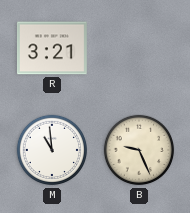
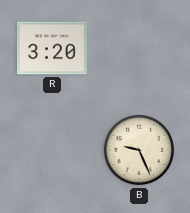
R: 3:21 -> 3:20
M: 10:59 -> none
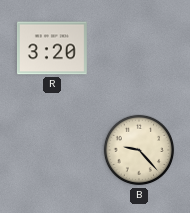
B: 9:26 -> 9:23
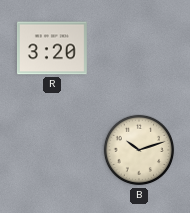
B: 9:23 -> 10:12
